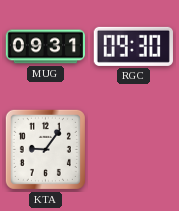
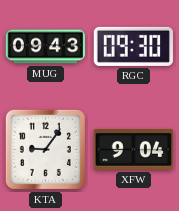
MUG: 09:31 -> 09:43
XFW: none -> 9:04
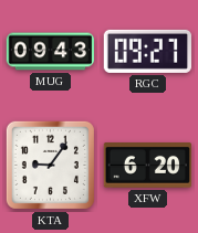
RGC: 09:30 -> 09:27
XFW: 9:04 -> 6:20
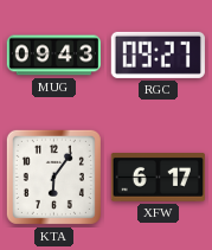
KTA: 9:06 -> 6:06
XFW: 6:20 -> 6:17
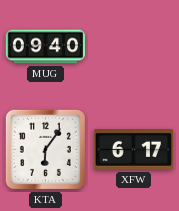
MUG: 09:43 -> 09:40
RGC: 09:27 -> none
